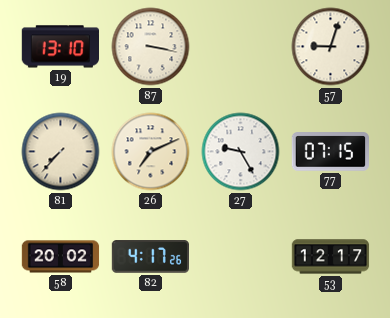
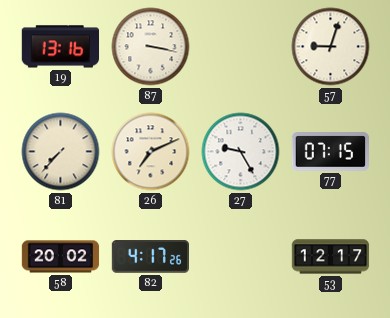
19: 13:10 -> 13:16
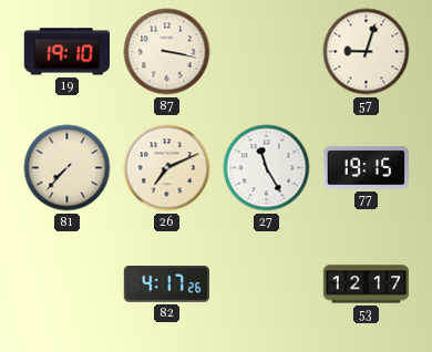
19: 13:16 -> 19:10
27: 9:25 -> 11:25
77: 07:15 -> 19:15
58: 20:02 -> none
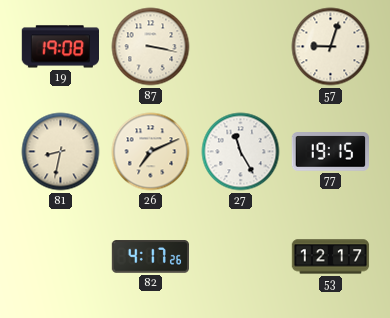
19: 19:10 -> 19:08
81: 7:37 -> 8:32
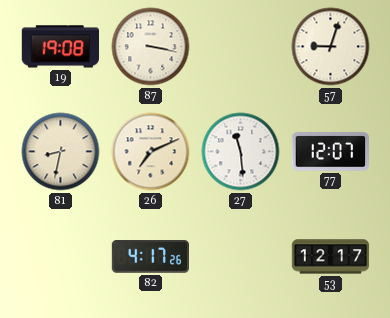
27: 11:25 -> 11:29
77: 19:15 -> 12:07
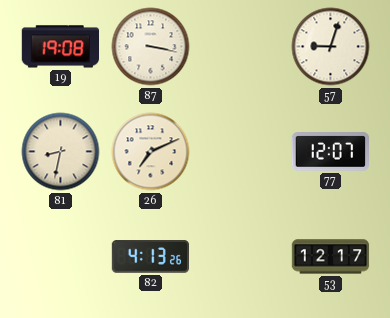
27: 11:29 -> none
82: 4:17 -> 4:13
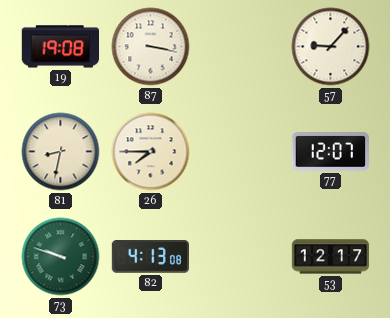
57: 9:03 -> 9:07
26: 7:11 -> 7:45
73: none -> 9:48
82: 4:13:26 -> 4:13:08
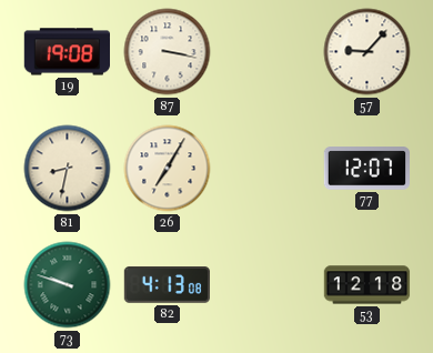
26: 7:45 -> 7:05
53: 12:17 -> 12:18
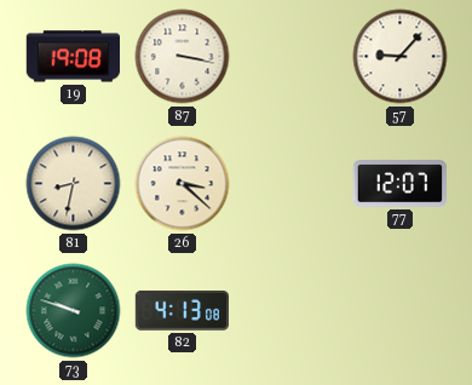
26: 7:05 -> 3:22
53: 12:18 -> none
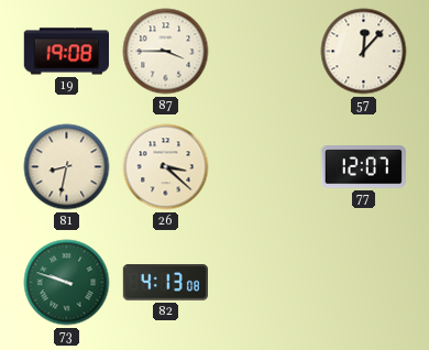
87: 3:17 -> 3:45
57: 9:07 -> 12:07
